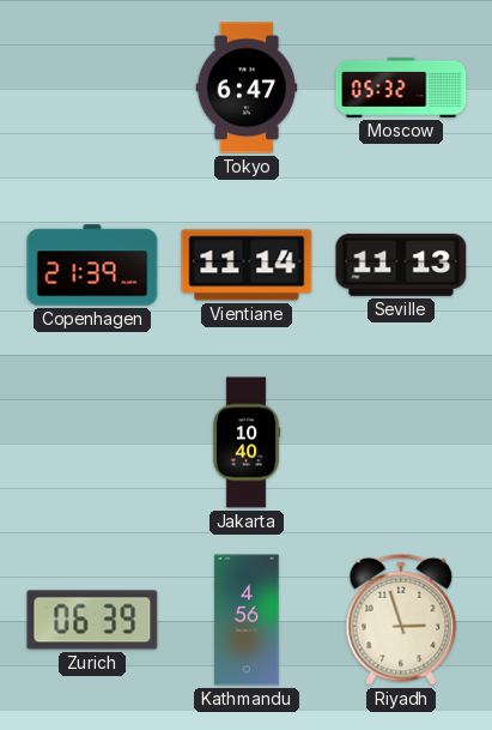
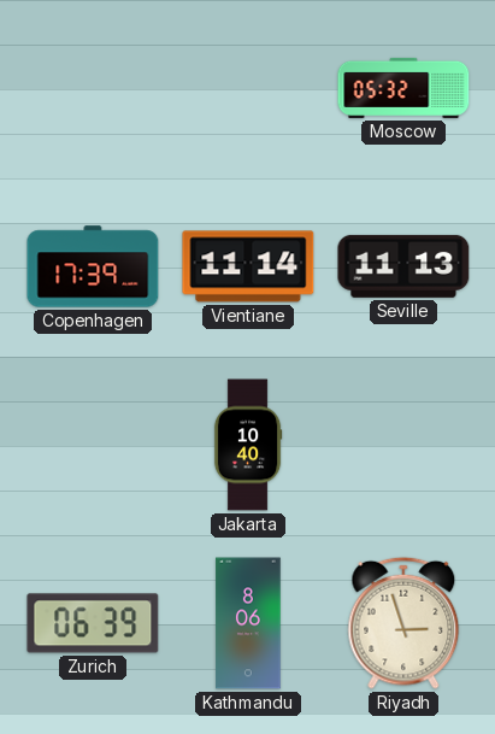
Tokyo: 6:47 -> none
Copenhagen: 21:39 -> 17:39
Kathmandu: 4:56 -> 8:06
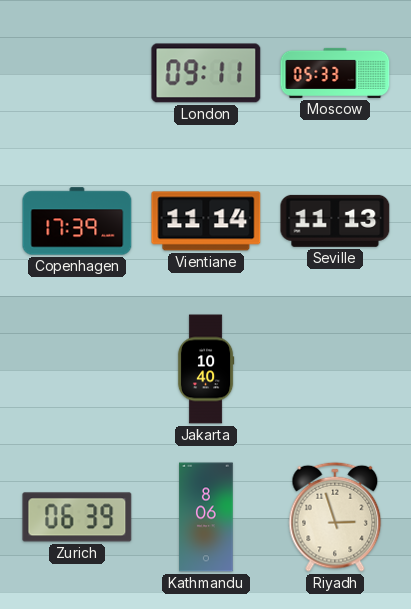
London: none -> 09:11
Moscow: 05:32 -> 05:33
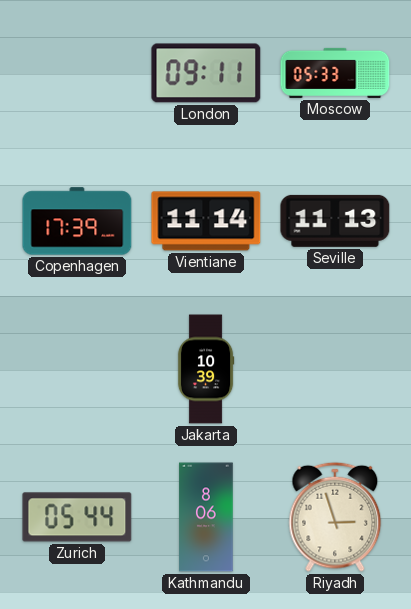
Jakarta: 10:40 -> 10:39
Zurich: 06:39 -> 05:44
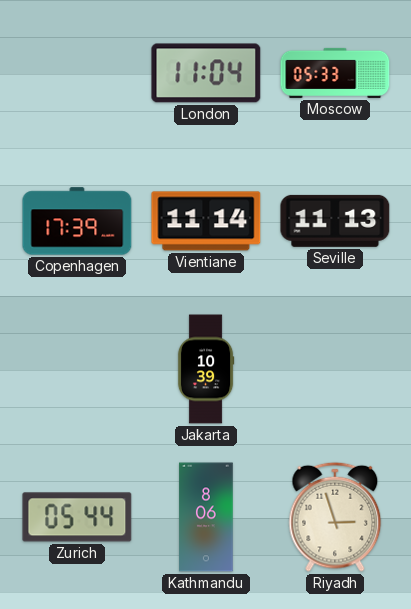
London: 09:11 -> 11:04
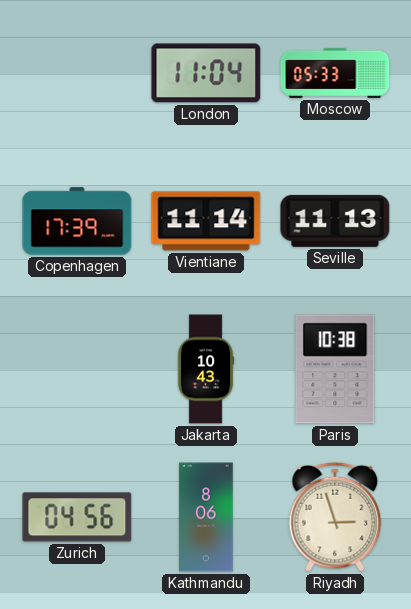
Jakarta: 10:39 -> 10:43
Paris: none -> 10:38
Zurich: 05:44 -> 04:56
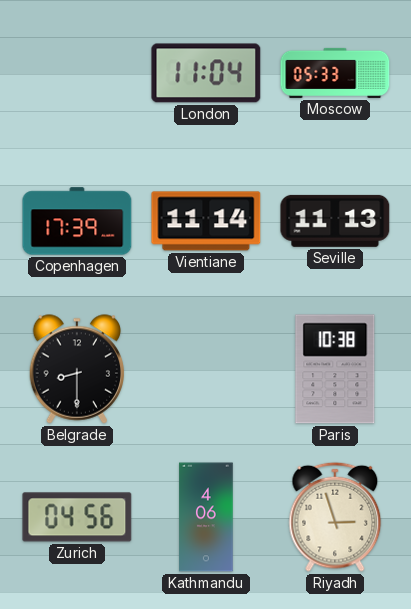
Belgrade: none -> 8:30
Jakarta: 10:43 -> none
Kathmandu: 8:06 -> 4:06
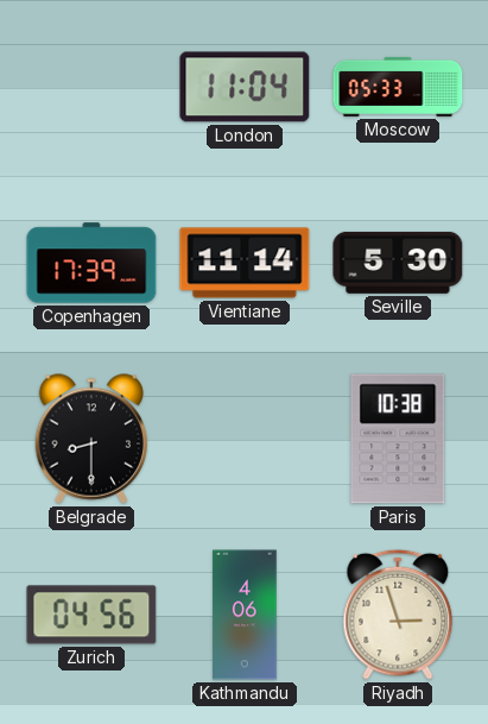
Seville: 11:13 -> 5:30
